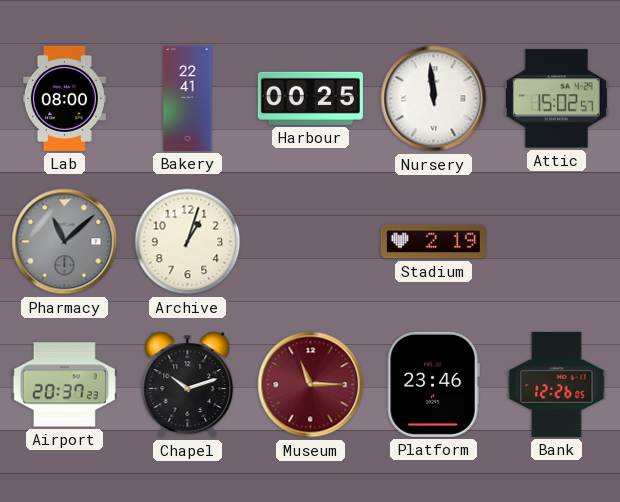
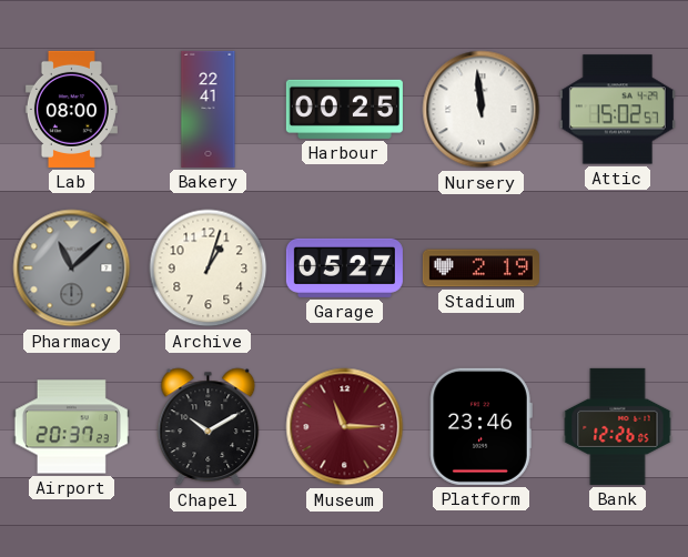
Garage: none -> 05:27
Chapel: 10:12 -> 10:10
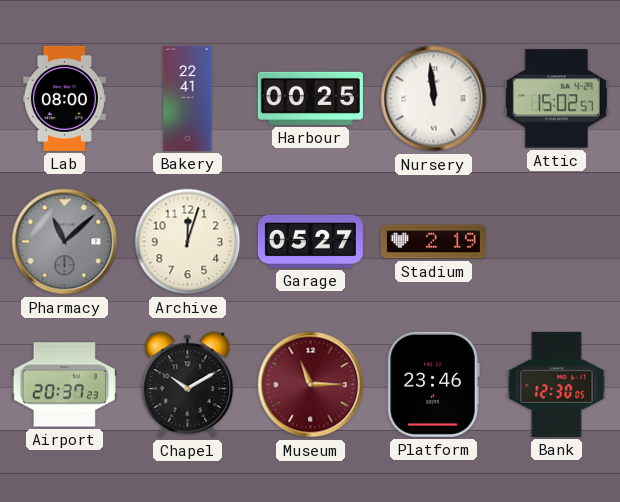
Archive: 1:03 -> 12:03
Bank: 12:26 -> 12:30
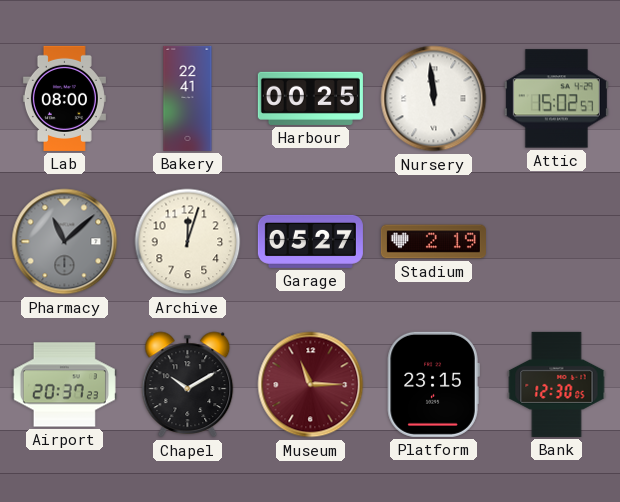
Platform: 23:46 -> 23:15
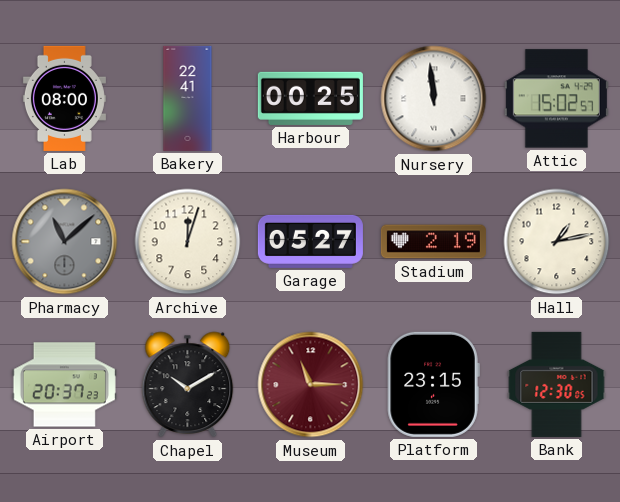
Hall: none -> 1:13
